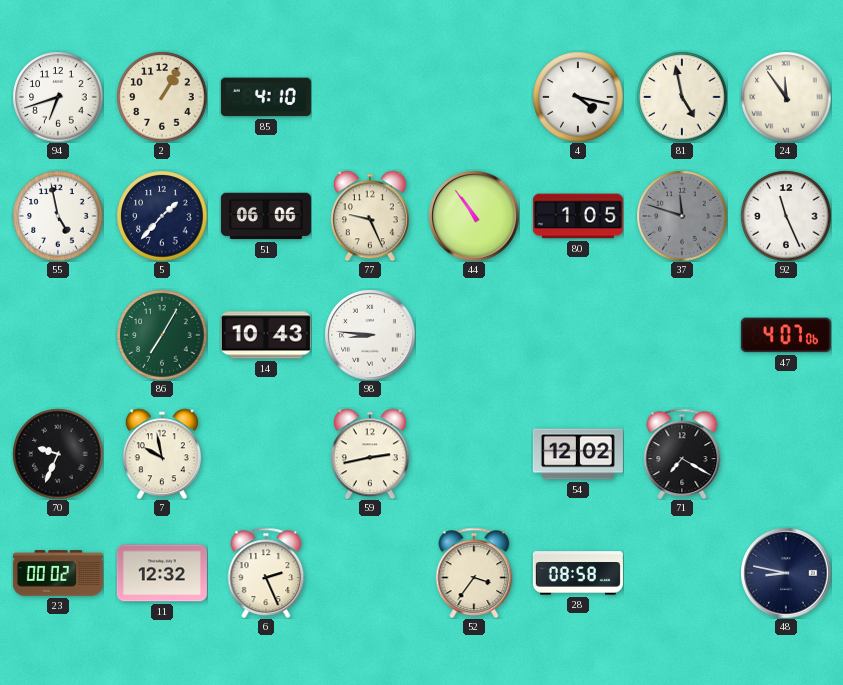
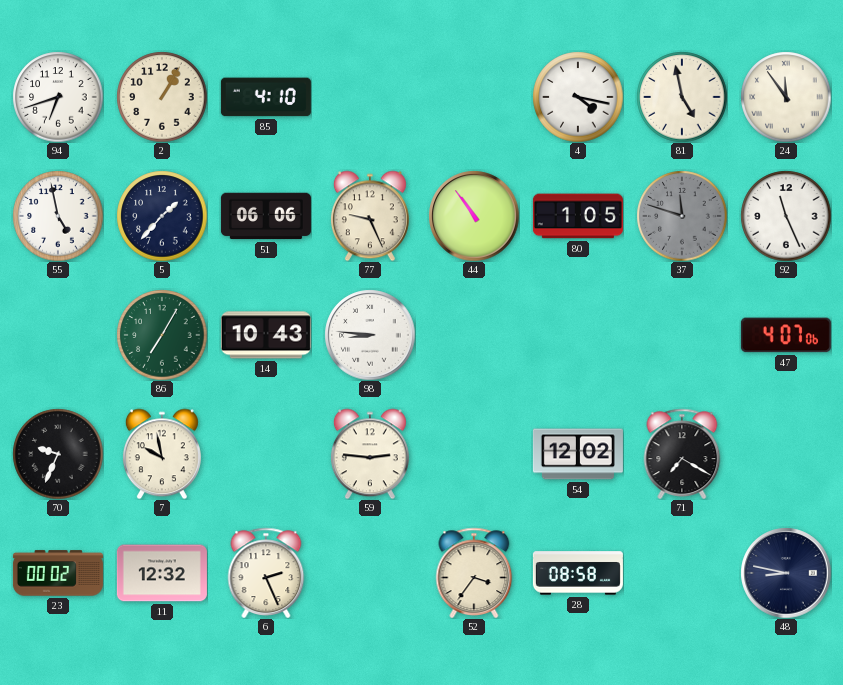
59: 2:43 -> 2:46
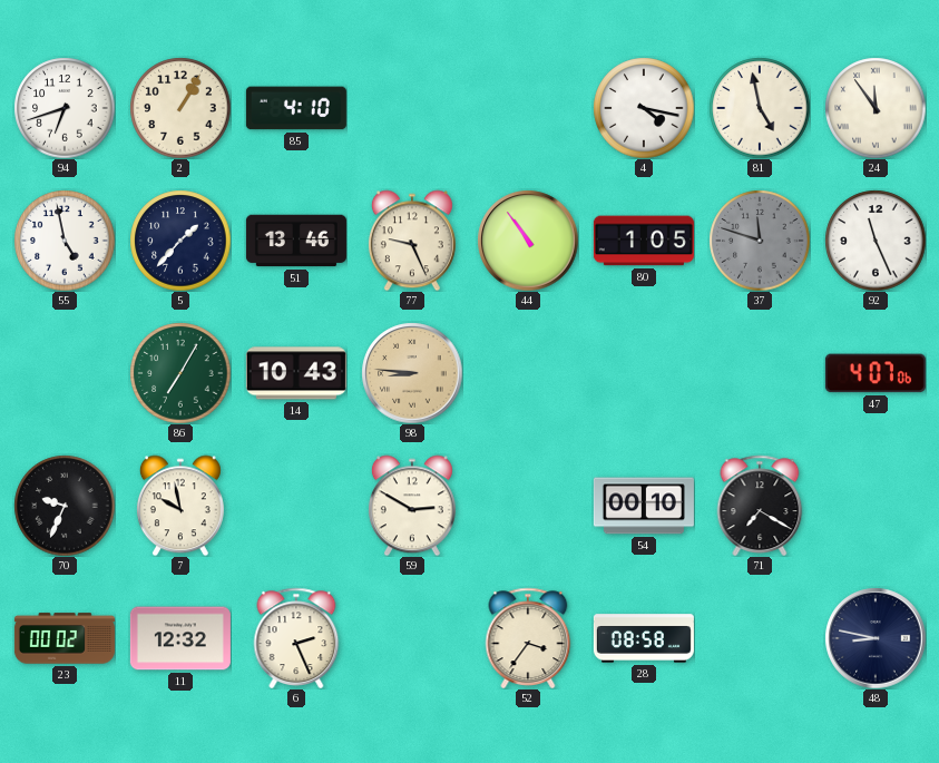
51: 06:06 -> 13:46
98 dial: white -> champagne
59: 2:46 -> 2:50
54: 12:02 -> 00:10
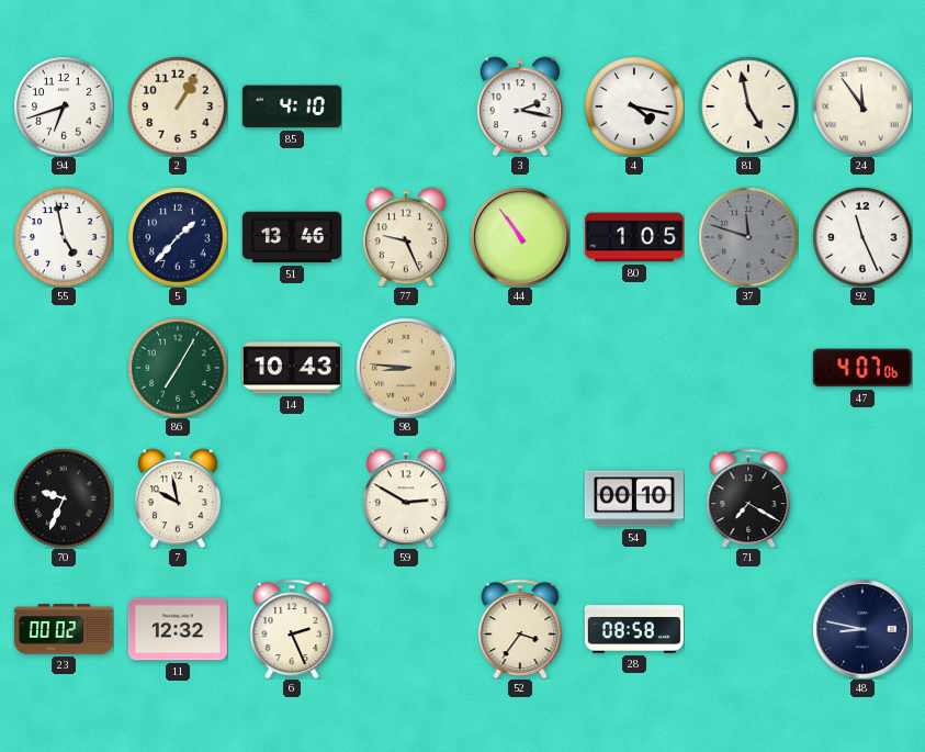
3: none -> 2:17
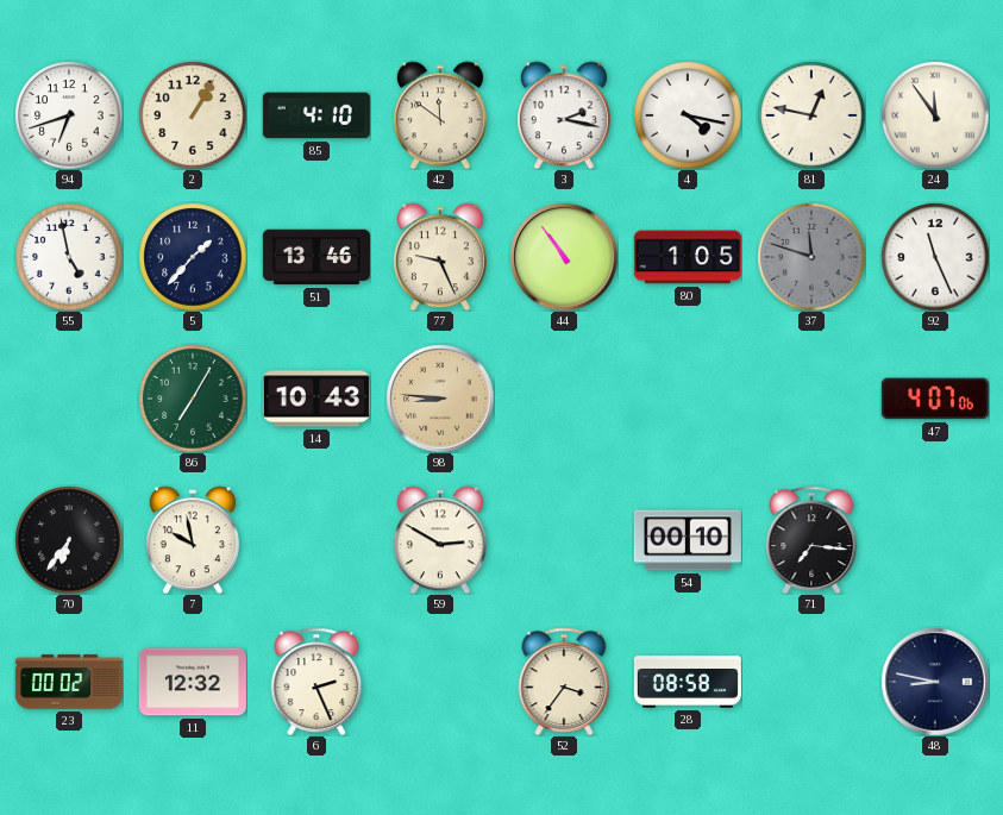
42: none -> 11:51
81: 4:58 -> 12:47
70: 9:34 -> 6:36
71: 7:20 -> 7:16
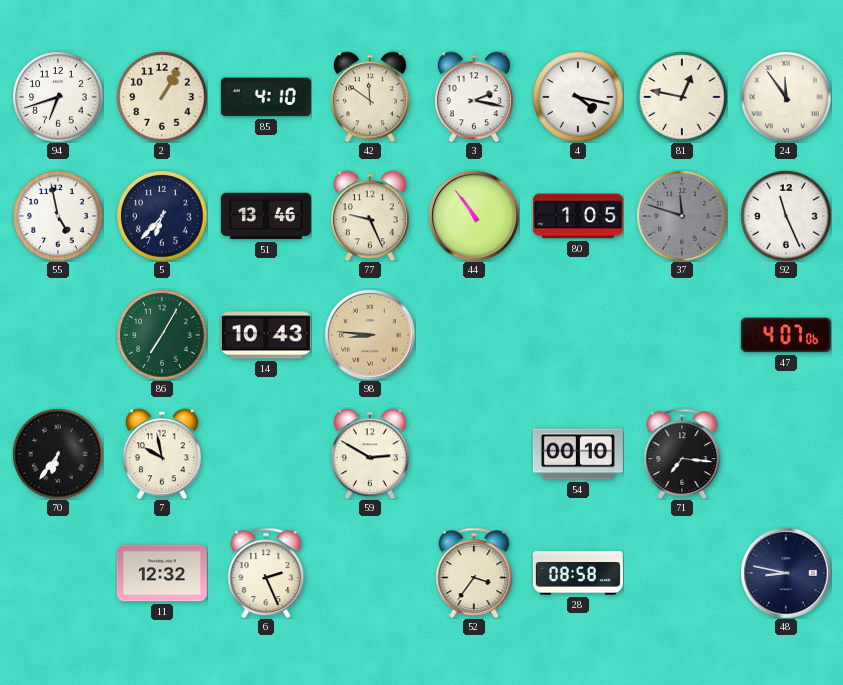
5: 1:37 -> 6:37
23: 00:02 -> none
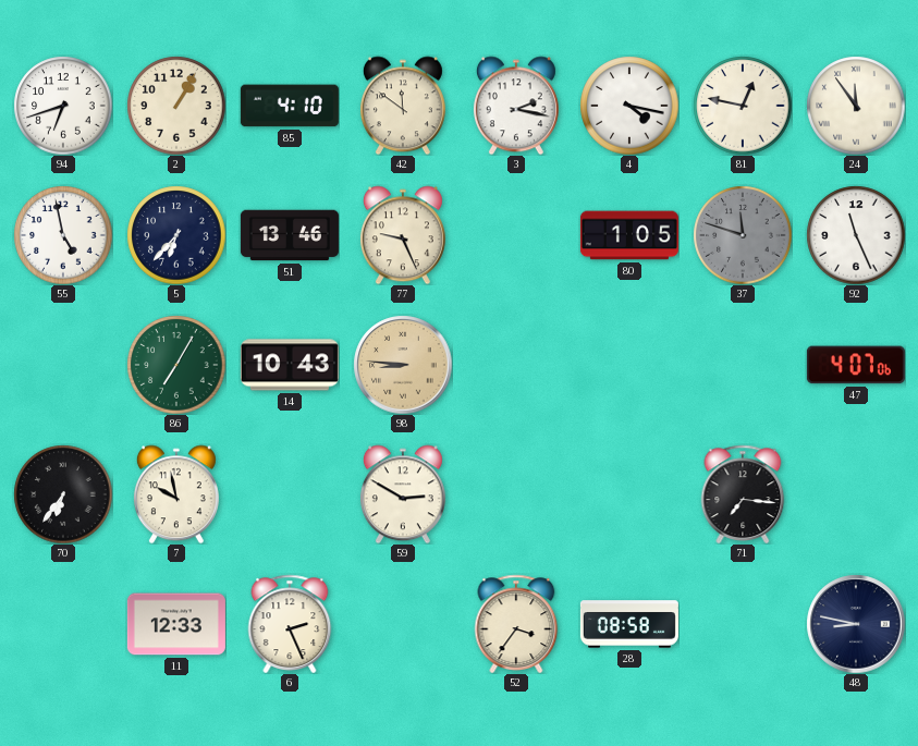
44: 10:54 -> none
54: 00:10 -> none
11: 12:32 -> 12:33
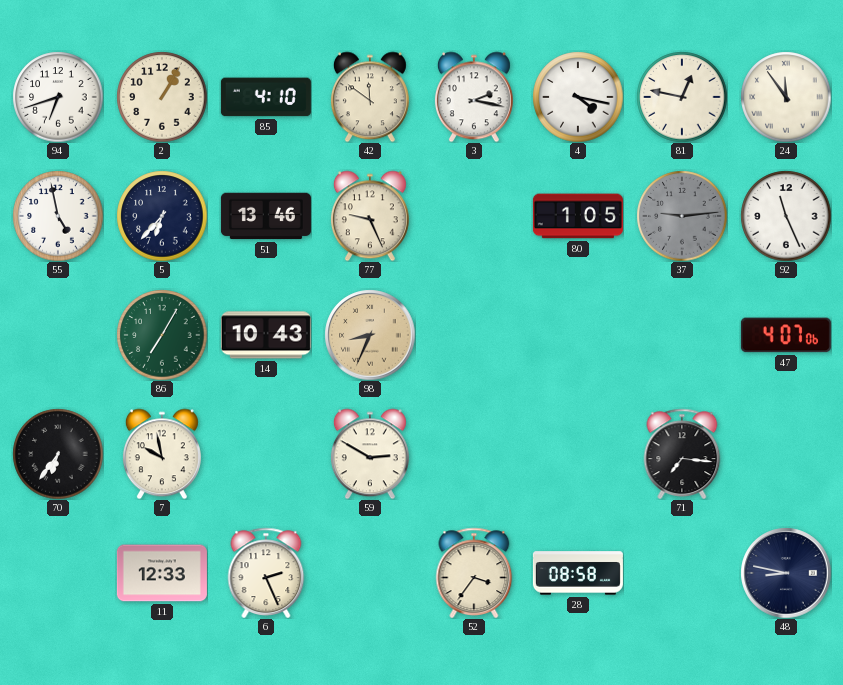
37: 11:48 -> 9:14
98: 8:46 -> 8:34
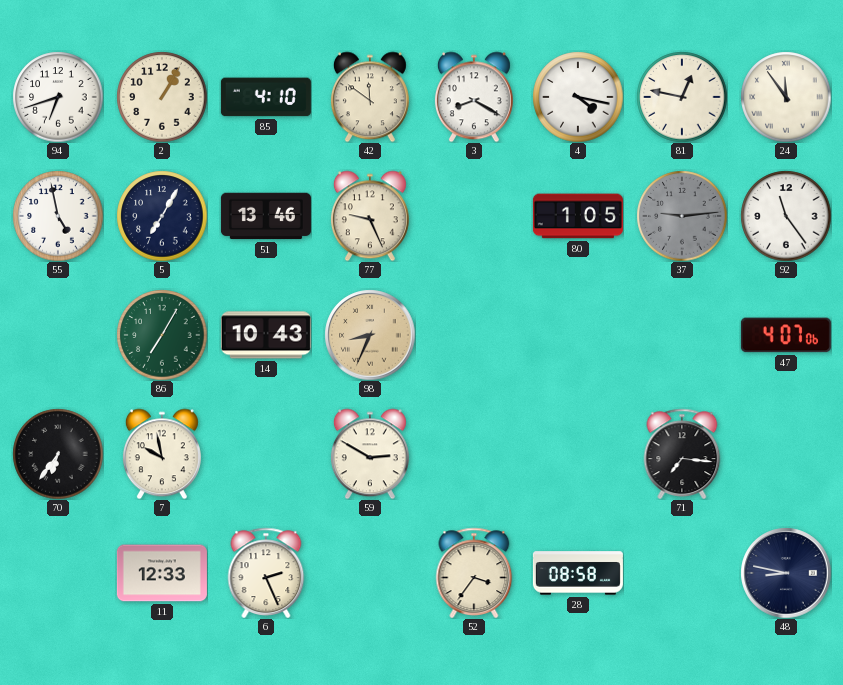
3: 2:17 -> 8:20
5: 6:37 -> 7:05
92: 11:26 -> 11:24
